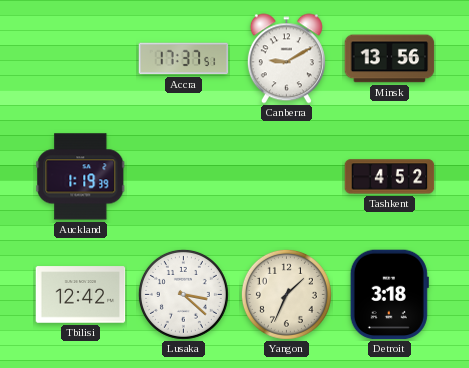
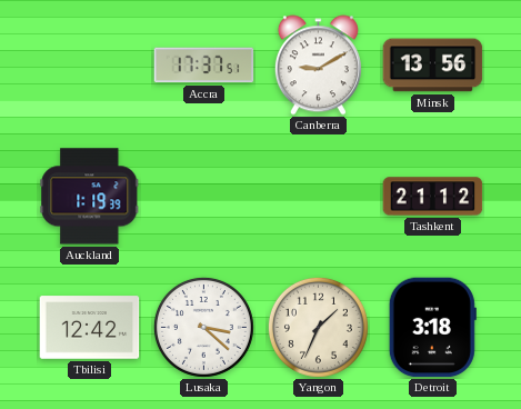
Tashkent: 4:52 -> 21:12
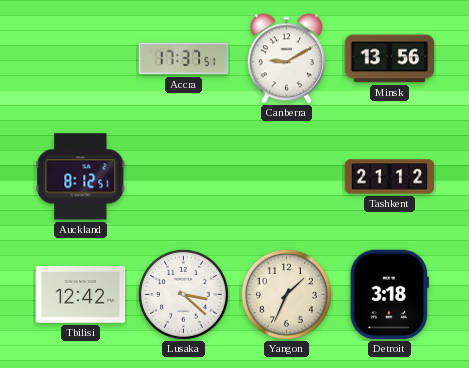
Auckland: 1:19 -> 8:12
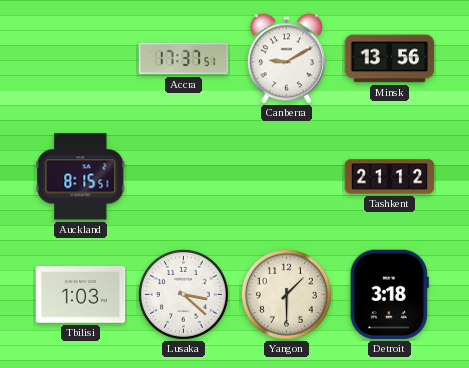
Auckland: 8:12 -> 8:15
Tbilisi: 12:42 -> 1:03
Yangon: 1:34 -> 1:30
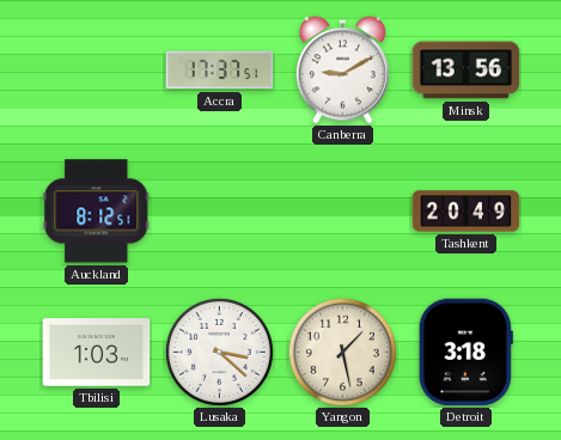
Auckland: 8:15 -> 8:12
Tashkent: 21:12 -> 20:49
Yangon: 1:30 -> 1:28
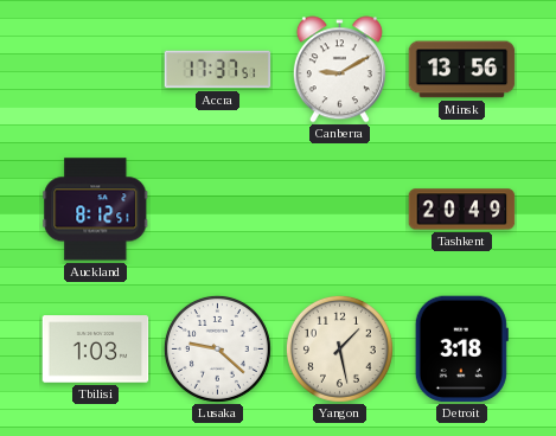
Lusaka: 3:22 -> 9:22
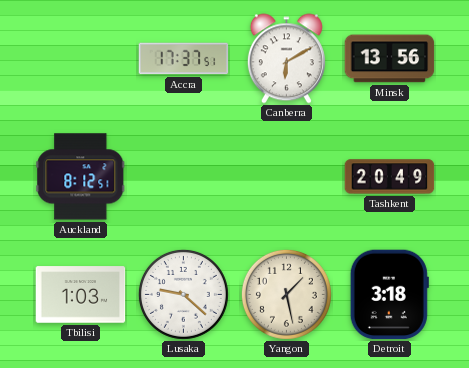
Canberra: 9:10 -> 6:10
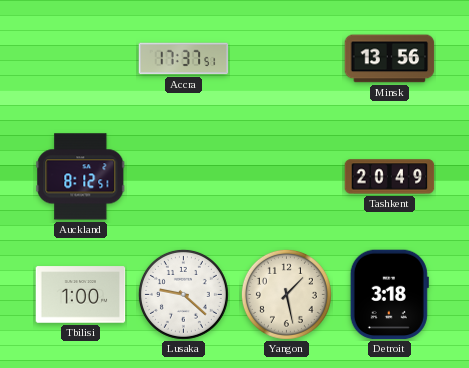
Canberra: 6:10 -> none
Tbilisi: 1:03 -> 1:00
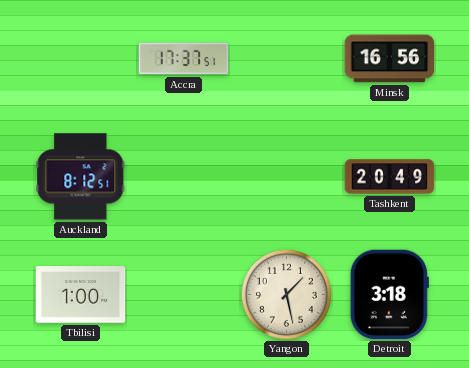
Minsk: 13:56 -> 16:56
Lusaka: 9:22 -> none
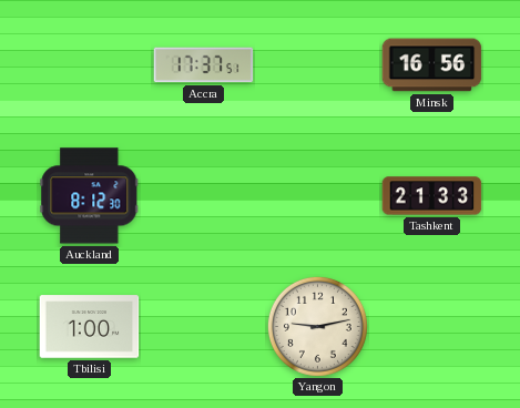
Auckland: 8:12:51 -> 8:12:30
Tashkent: 20:49 -> 21:33
Yangon: 1:28 -> 9:13
Detroit: 3:18 -> none
